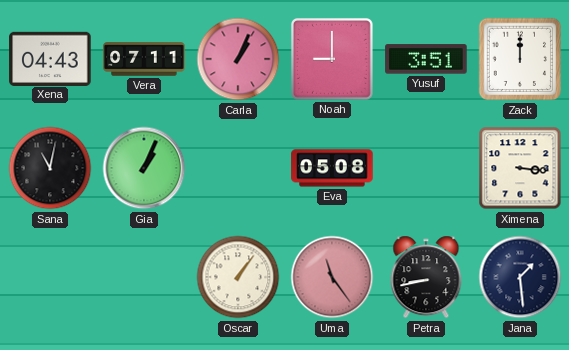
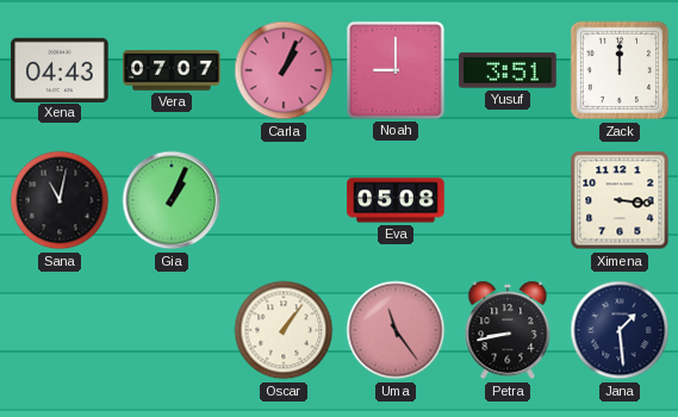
Vera: 07:11 -> 07:07
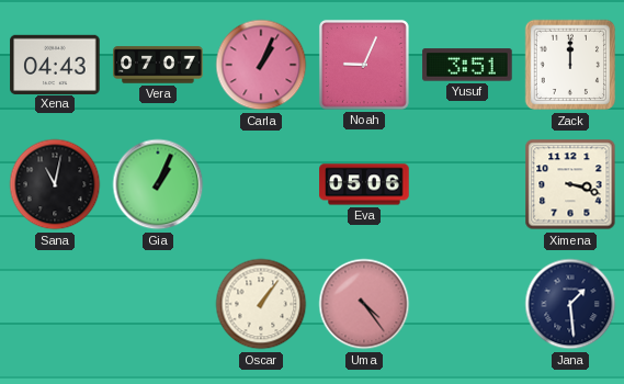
Noah: 9:00 -> 9:04
Eva: 05:08 -> 05:06
Ximena: 3:16 -> 3:18
Uma: 11:24 -> 4:24
Petra: 8:43 -> none
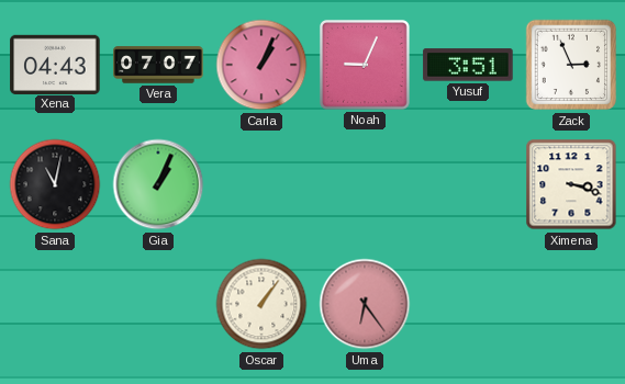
Zack: 12:00 -> 2:56
Eva: 05:06 -> none
Uma: 4:24 -> 6:24
Jana: 1:29 -> none
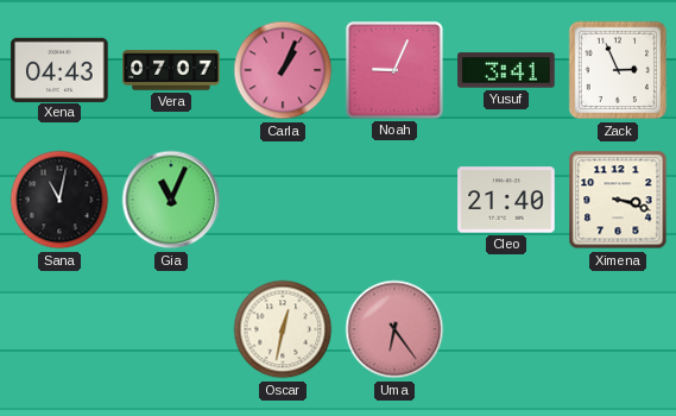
Yusuf: 3:51 -> 3:41
Gia: 1:04 -> 11:04
Cleo: none -> 21:40
Oscar: 1:06 -> 12:32
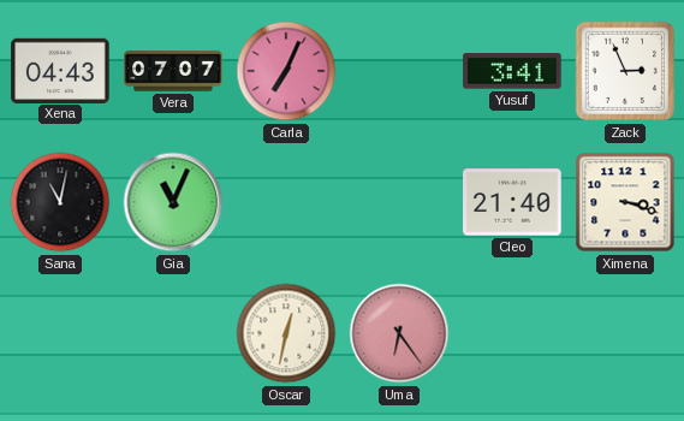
Carla: 1:04 -> 7:04
Noah: 9:04 -> none
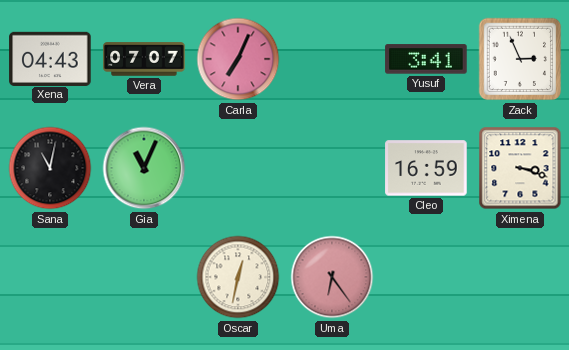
Cleo: 21:40 -> 16:59
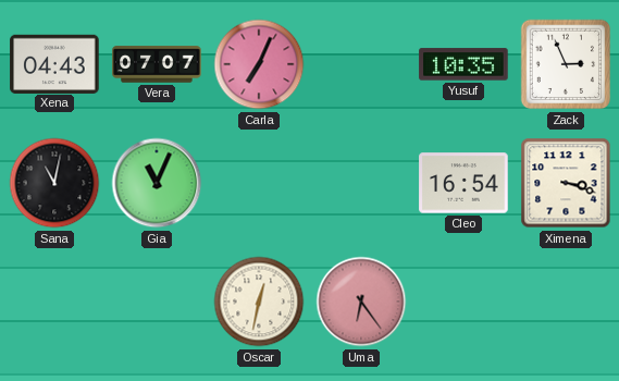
Yusuf: 3:41 -> 10:35
Cleo: 16:59 -> 16:54
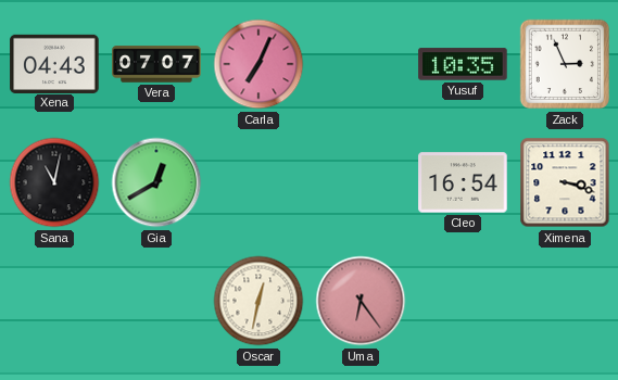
Gia: 11:04 -> 12:40
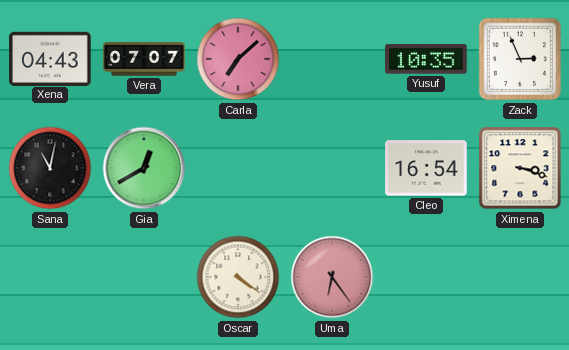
Carla: 7:04 -> 7:08
Oscar: 12:32 -> 4:21
